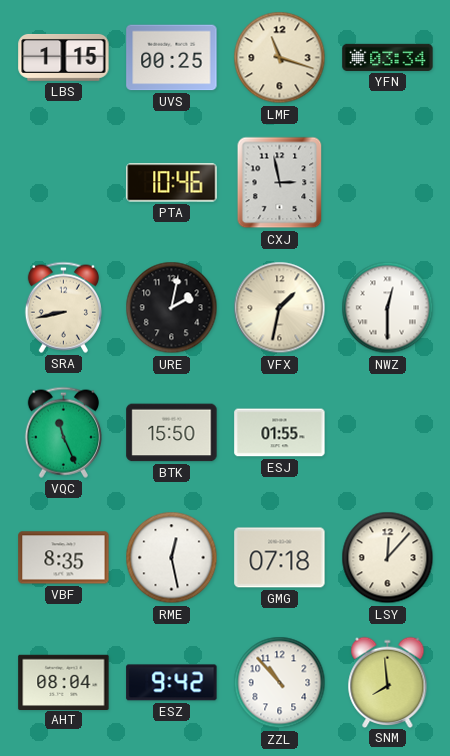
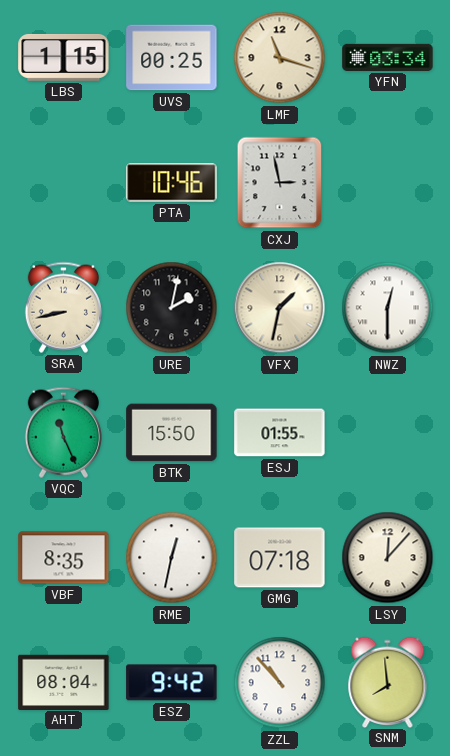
RME: 12:28 -> 12:32
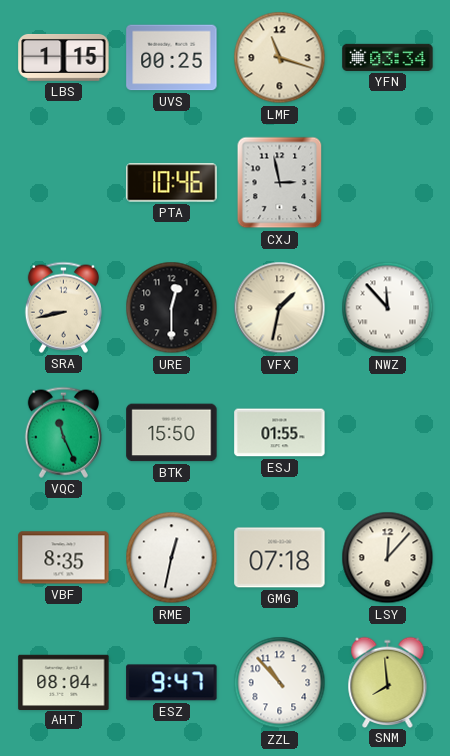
URE: 2:02 -> 12:30
NWZ: 12:30 -> 11:53
ESZ: 9:42 -> 9:47
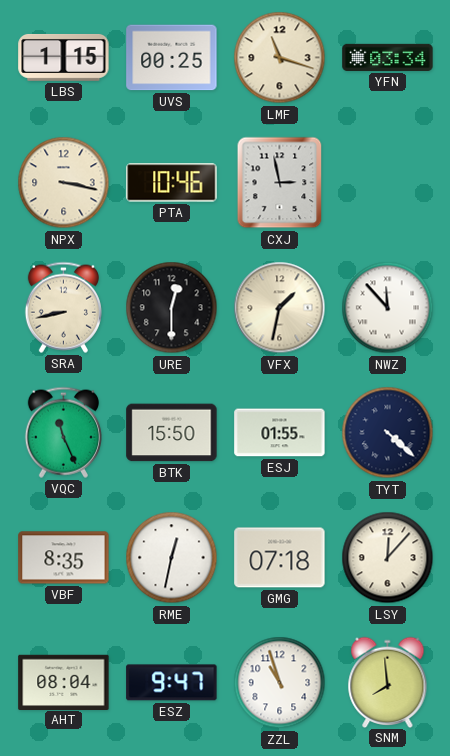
NPX: none -> 3:17
TYT: none -> 4:22
ZZL: 10:53 -> 10:57
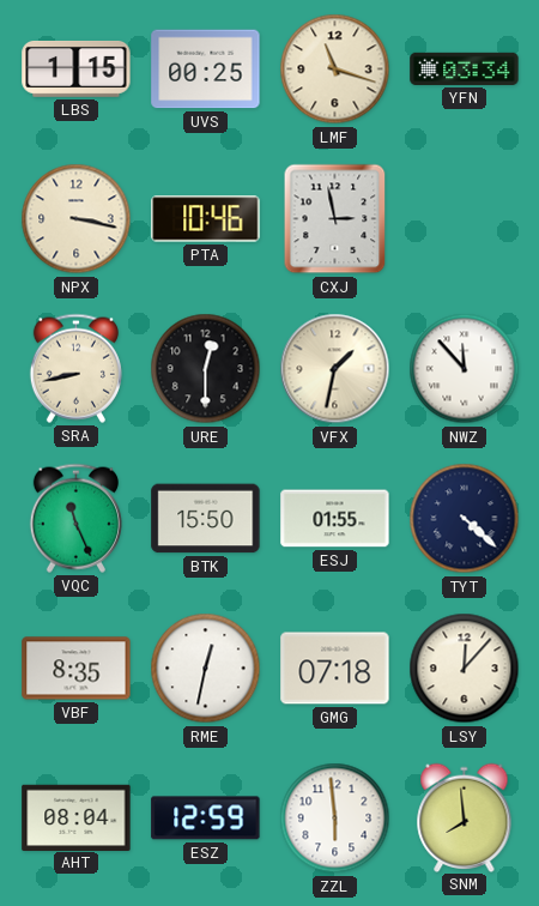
ESZ: 9:47 -> 12:59
ZZL: 10:57 -> 5:59
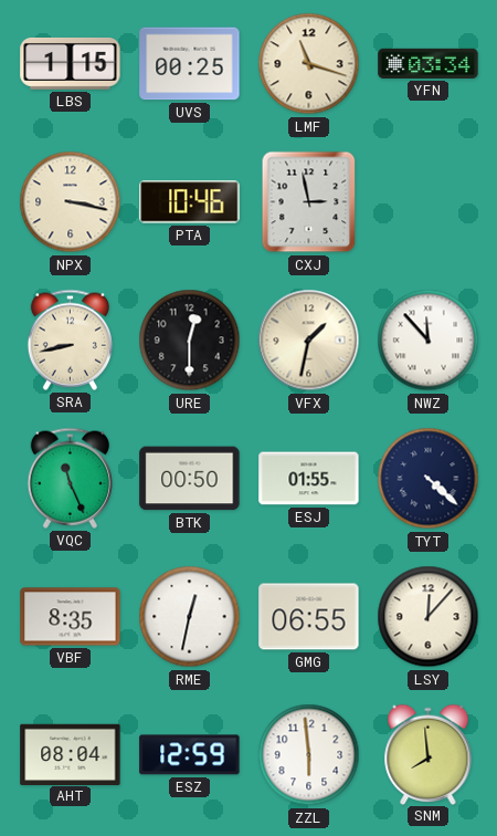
BTK: 15:50 -> 00:50
GMG: 07:18 -> 06:55
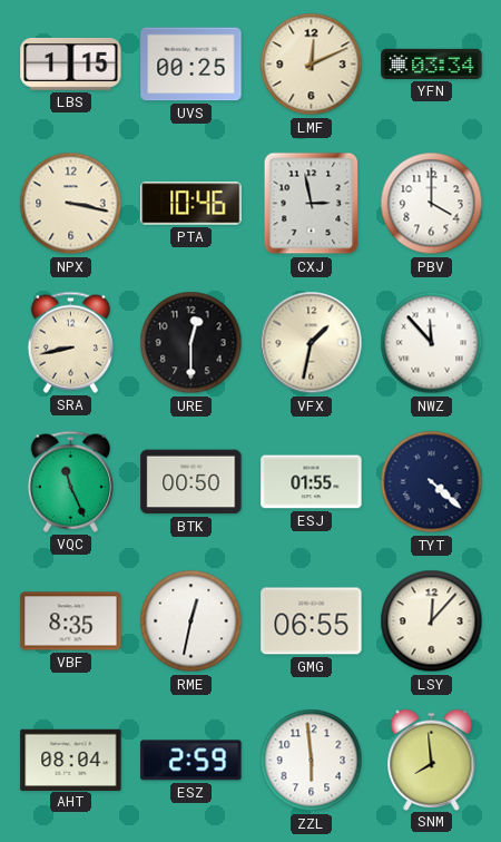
LMF: 11:18 -> 12:11
PBV: none -> 4:00
ESZ: 12:59 -> 2:59
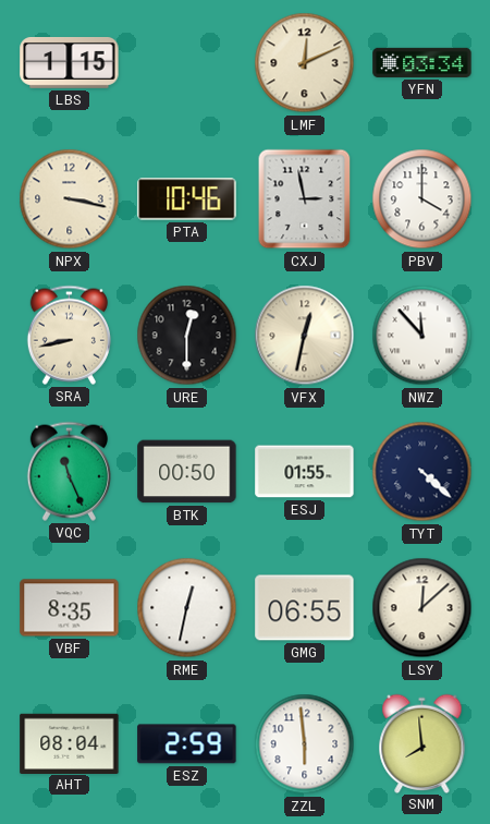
UVS: 00:25 -> none
VFX: 1:32 -> 12:32
LSY: 12:07 -> 12:08
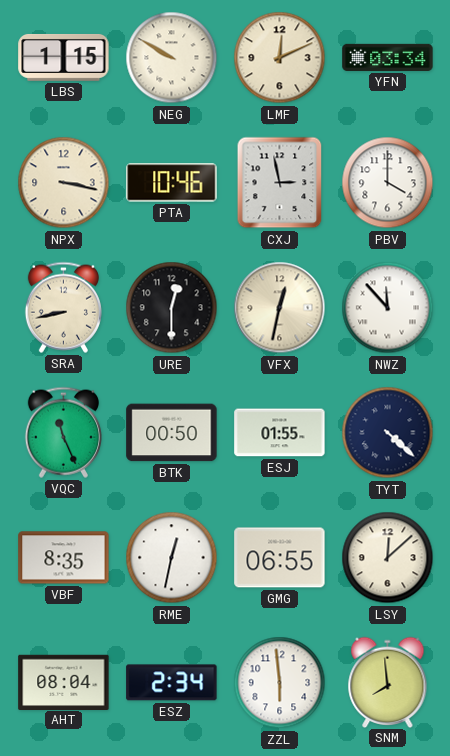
NEG: none -> 9:50
ESZ: 2:59 -> 2:34
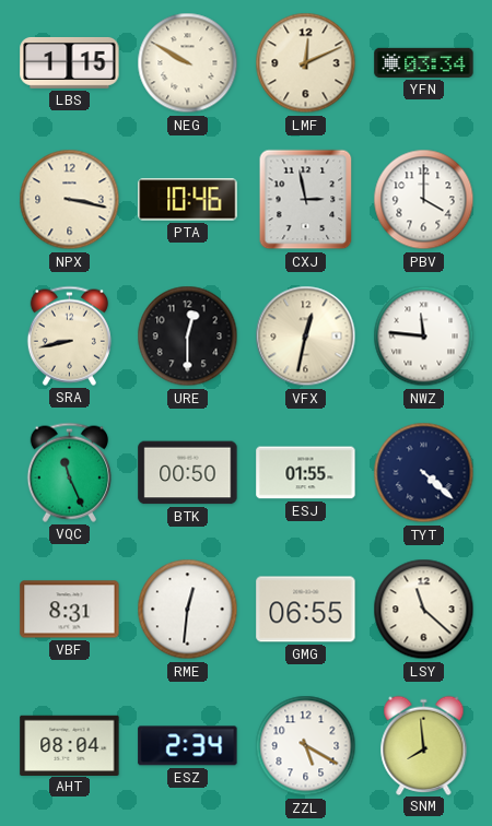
NWZ: 11:53 -> 11:46
VBF: 8:35 -> 8:31
RME: 12:32 -> 12:31
LSY: 12:08 -> 11:22
ZZL: 5:59 -> 5:20
